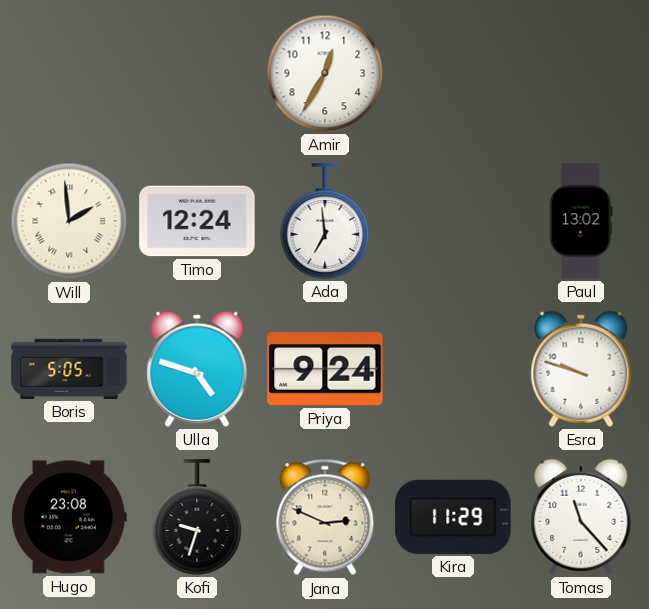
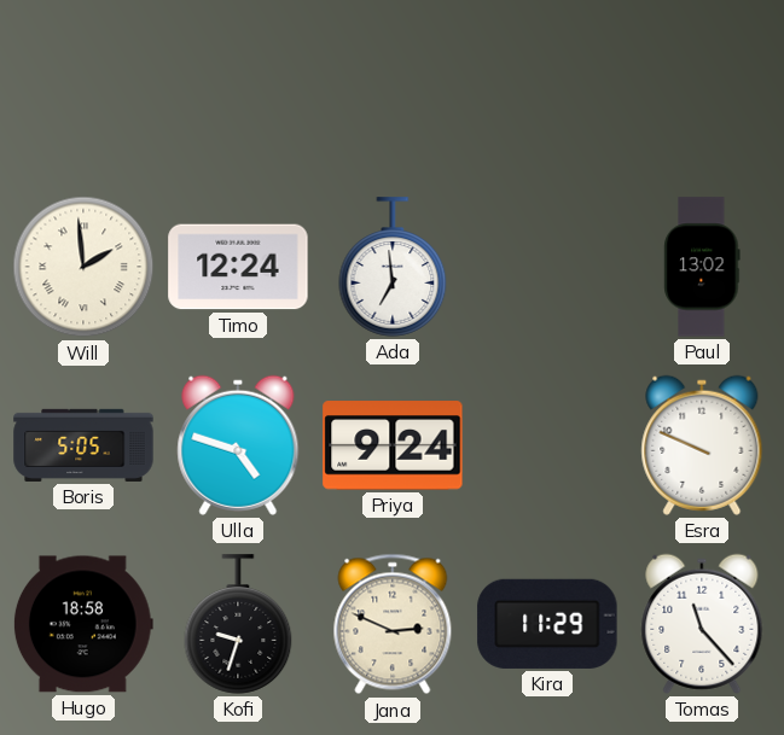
Amir: 12:35 -> none
Esra: 9:48 -> 9:49
Hugo: 23:08 -> 18:58
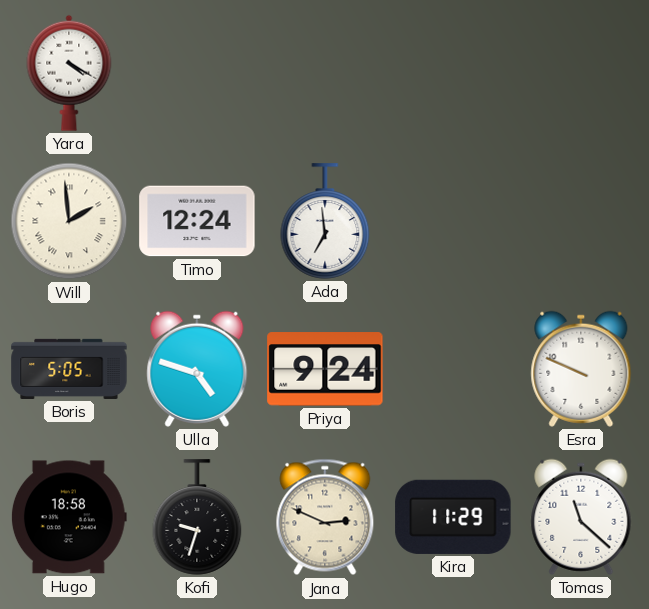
Yara: none -> 4:20
Paul: 13:02 -> none
Tomas: 11:23 -> 11:22
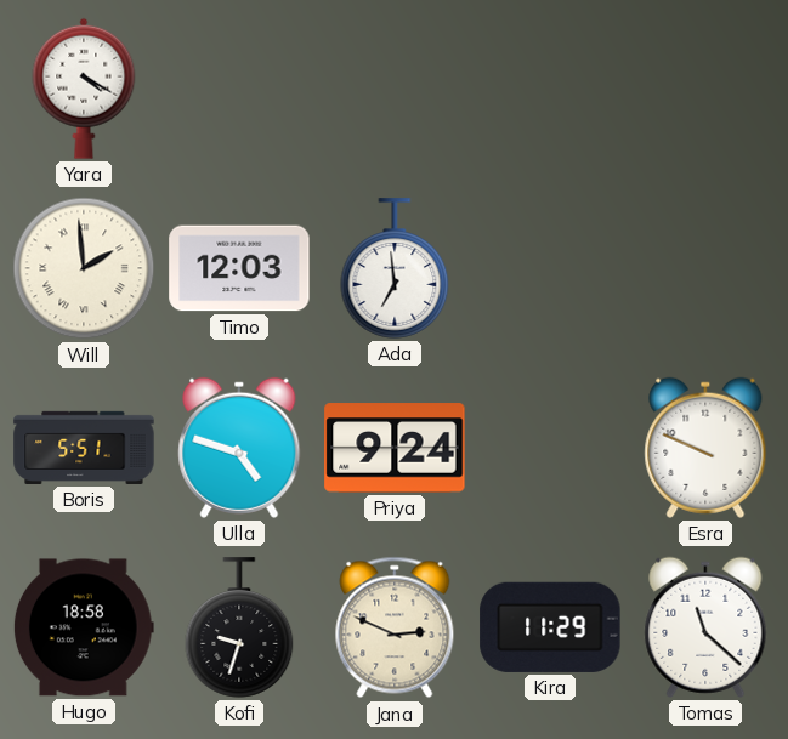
Timo: 12:24 -> 12:03
Boris: 5:05 -> 5:51
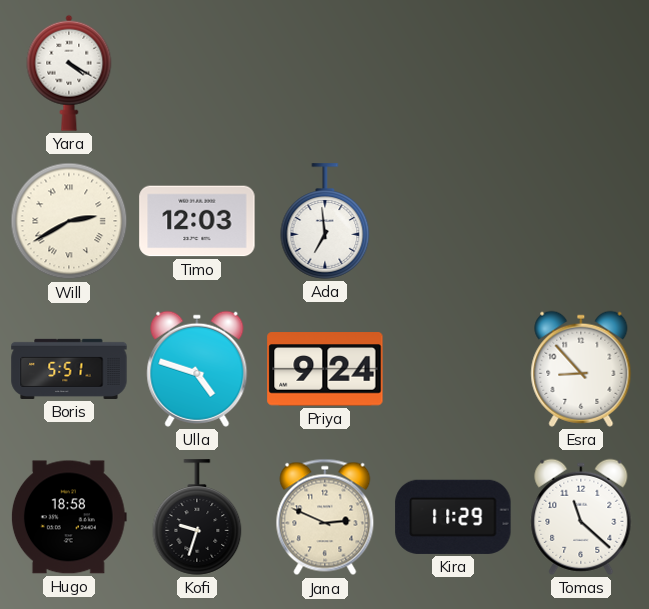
Will: 1:59 -> 2:40
Esra: 9:49 -> 8:53
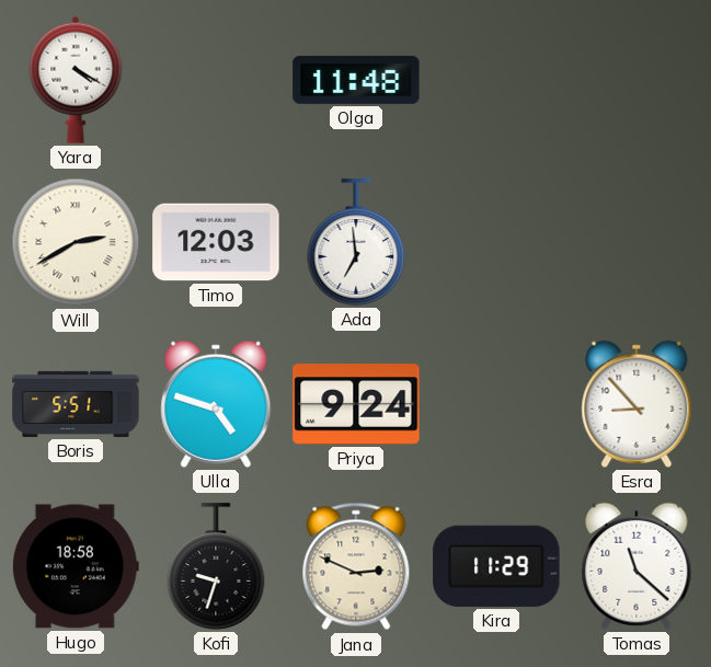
Olga: none -> 11:48
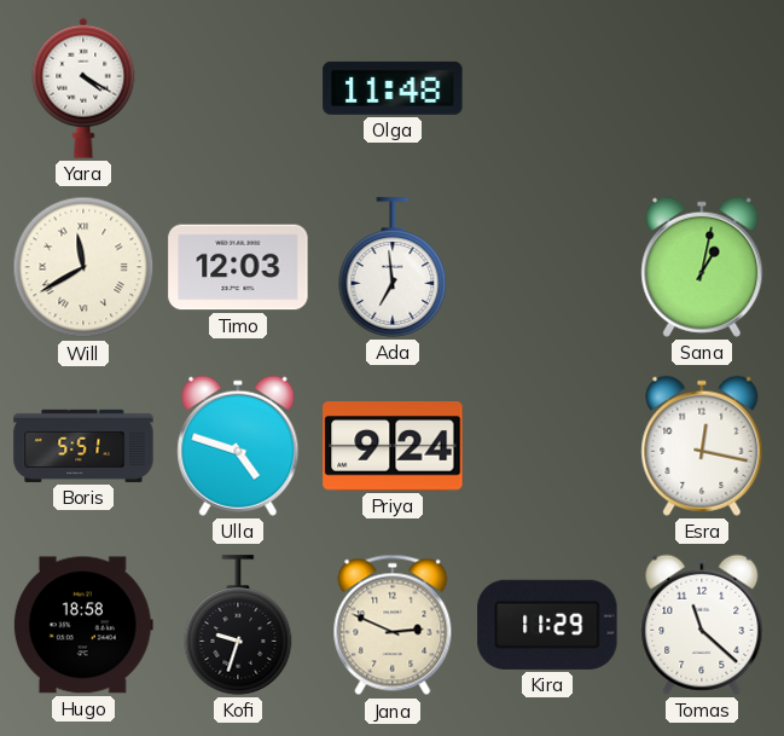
Will: 2:40 -> 11:40
Sana: none -> 1:02
Esra: 8:53 -> 12:17
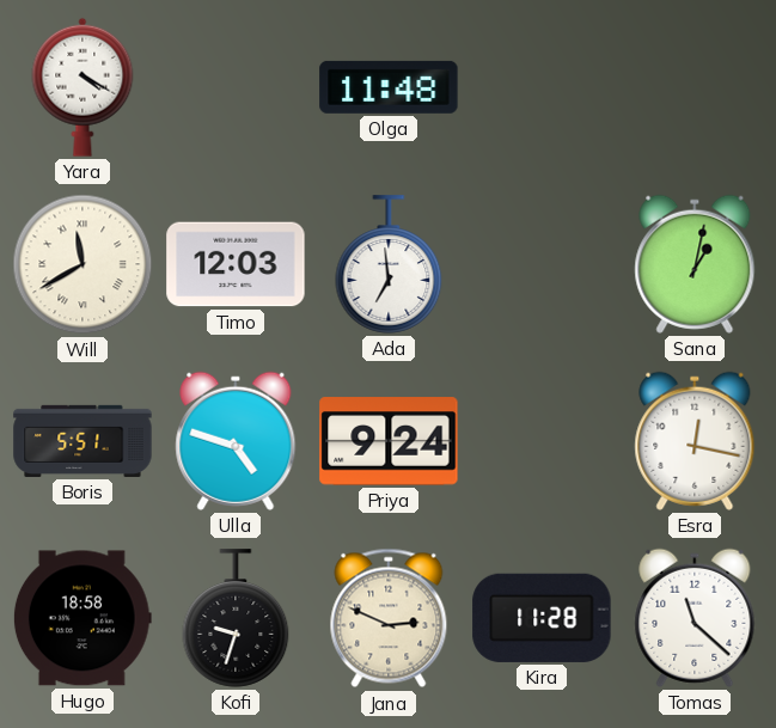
Kira: 11:29 -> 11:28
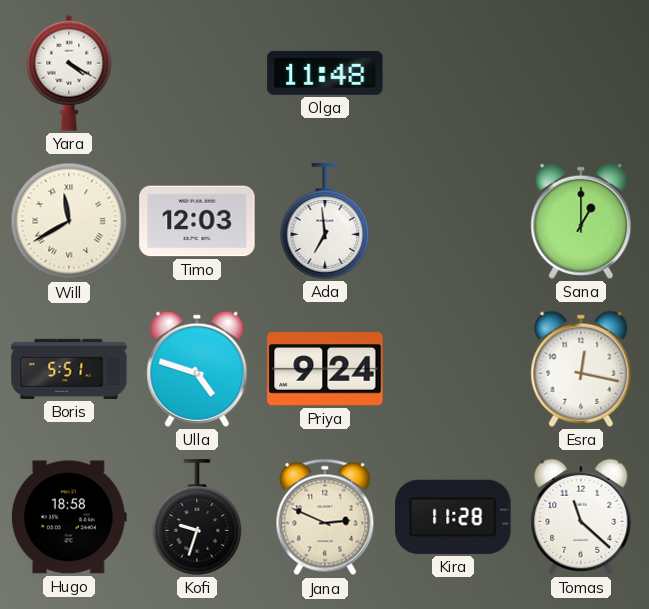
Sana: 1:02 -> 1:00
